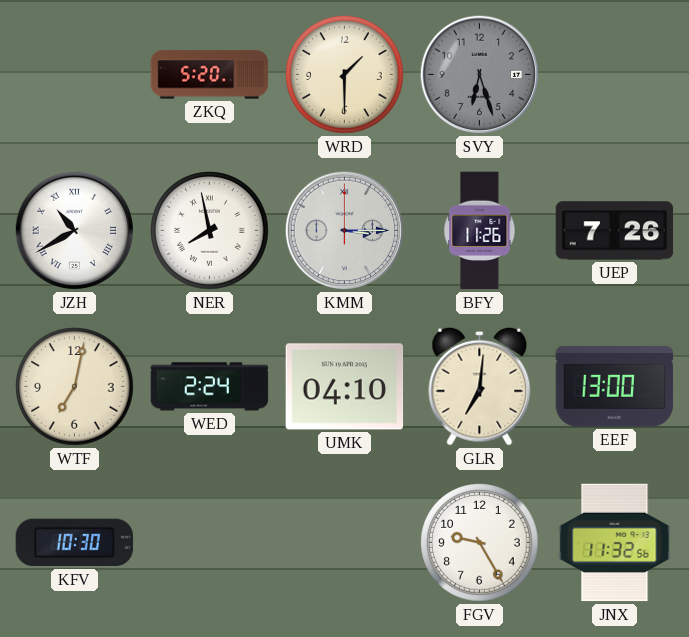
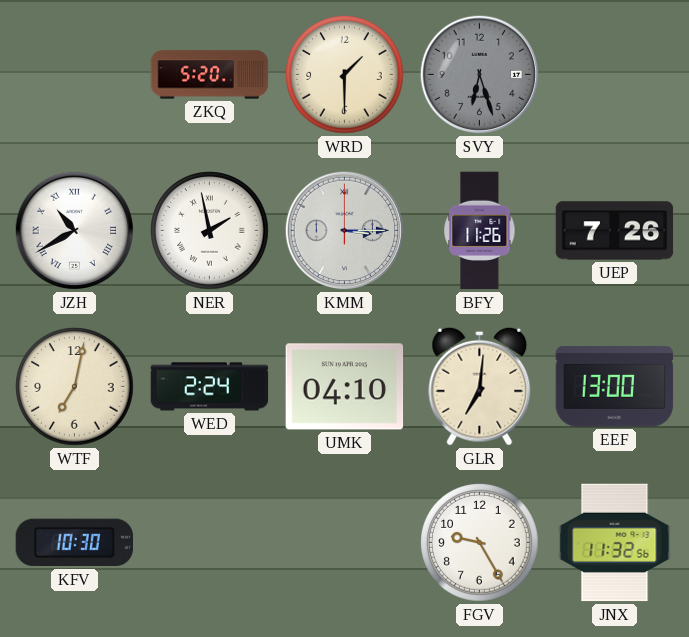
NER: 7:58 -> 1:58
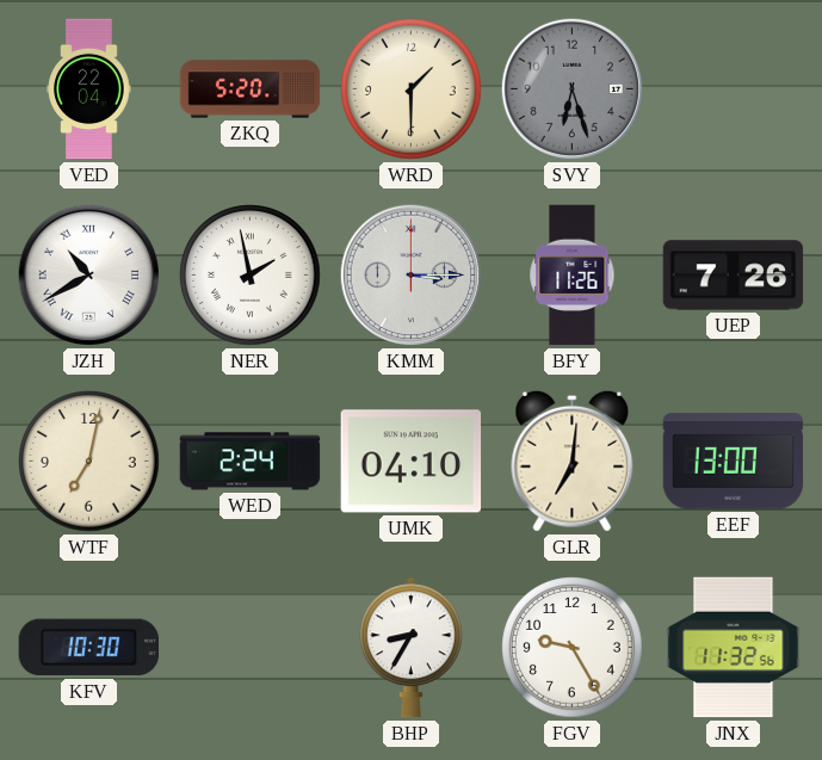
VED: none -> 22:04
BHP: none -> 8:35
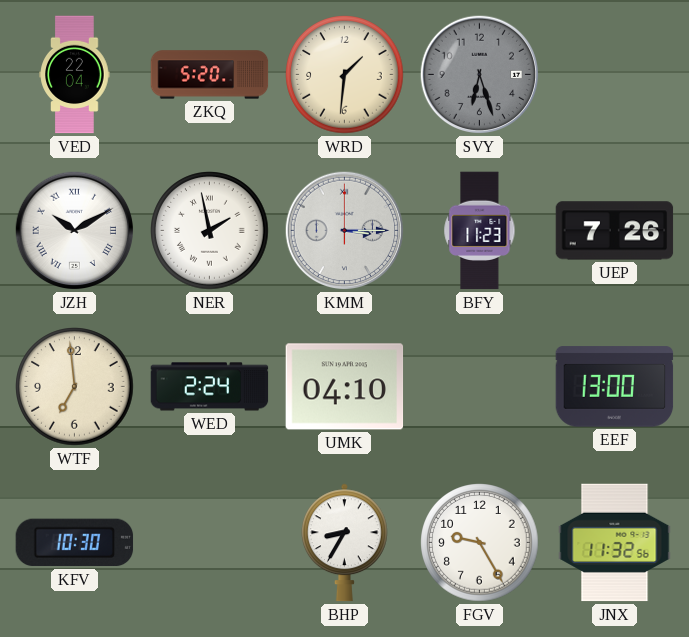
WRD: 1:30 -> 1:31
JZH: 10:40 -> 10:10
BFY: 11:26 -> 11:23
WTF: 7:02 -> 6:59
GLR: 7:01 -> none
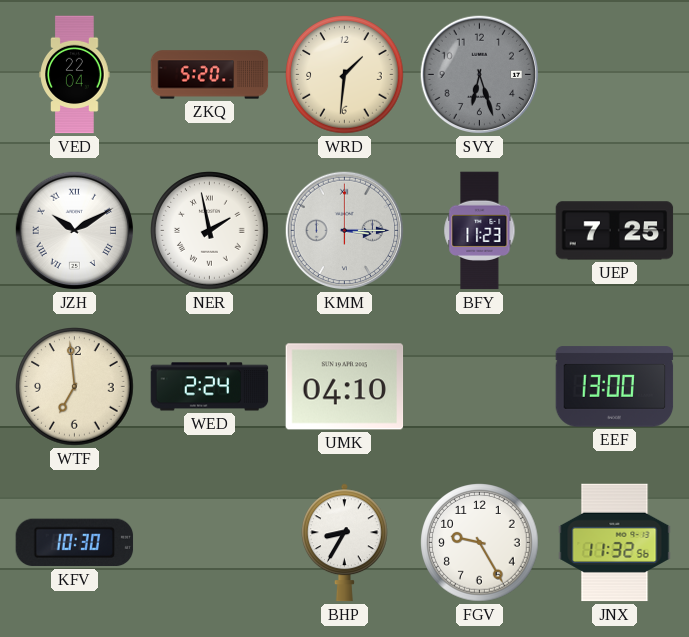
UEP: 7:26 -> 7:25
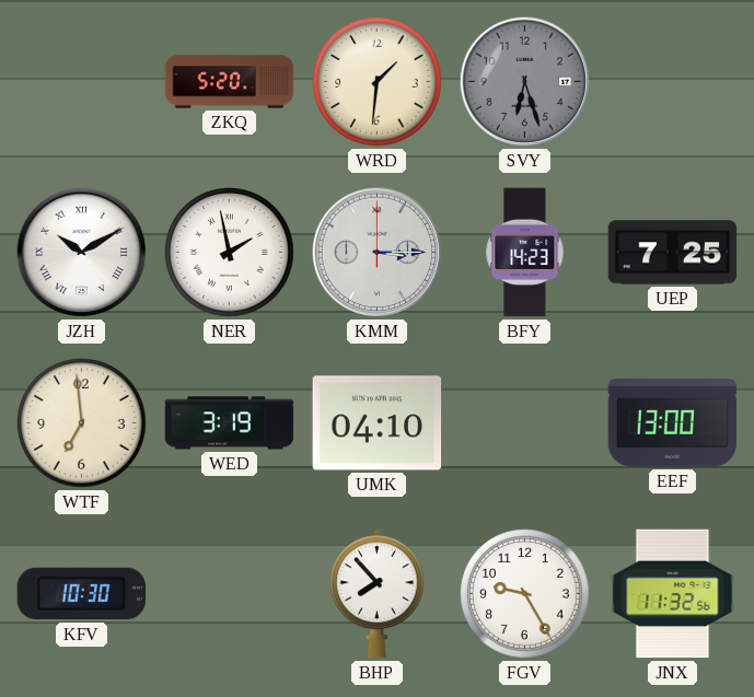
VED: 22:04 -> none
BFY: 11:23 -> 14:23
WED: 2:24 -> 3:19
BHP: 8:35 -> 7:53
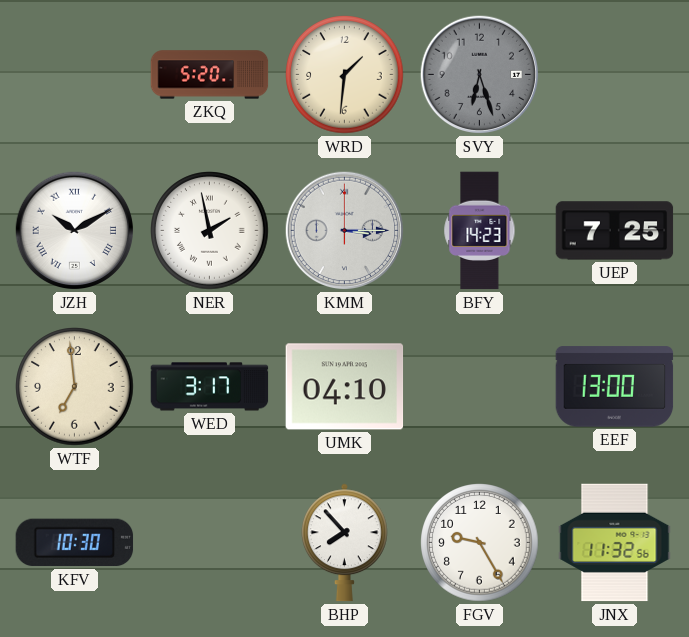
WED: 3:19 -> 3:17
